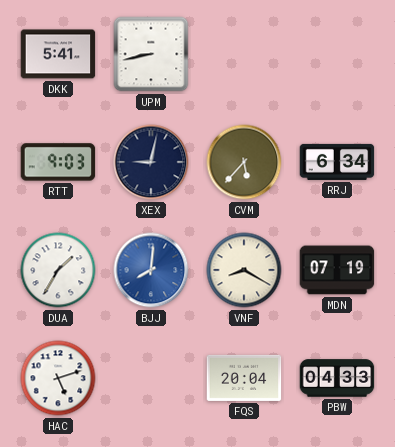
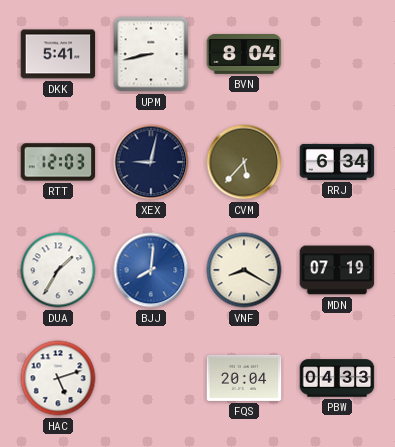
BVN: none -> 8:04
RTT: 9:03 -> 12:03
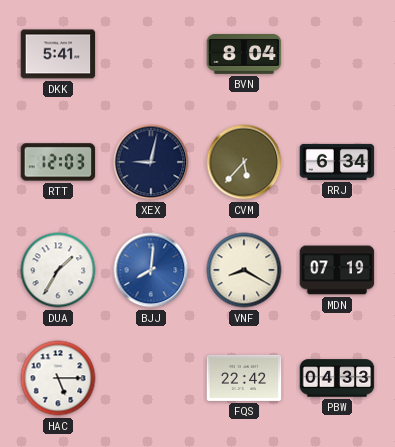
UPM: 8:43 -> none
HAC: 5:12 -> 5:15
FQS: 20:04 -> 22:42
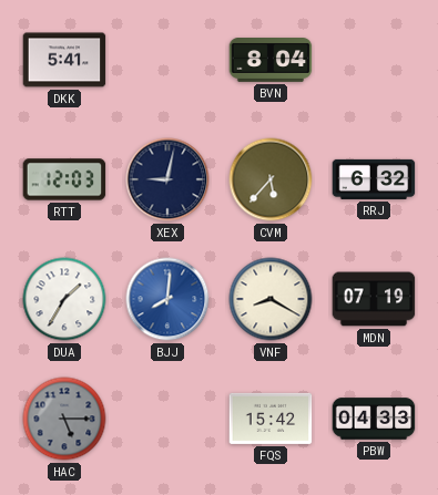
RRJ: 6:34 -> 6:32
HAC dial: white -> grey
FQS: 22:42 -> 15:42
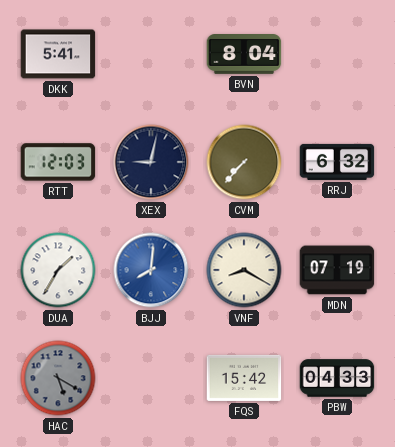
CVM: 5:37 -> 7:37
HAC: 5:15 -> 5:20
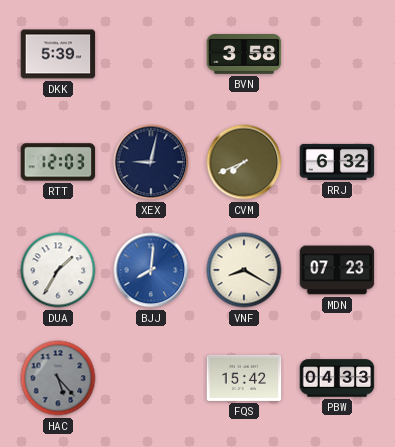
DKK: 5:41 -> 5:39
BVN: 8:04 -> 3:58
CVM: 7:37 -> 7:41
MDN: 07:19 -> 07:23
HAC: 5:20 -> 5:23
